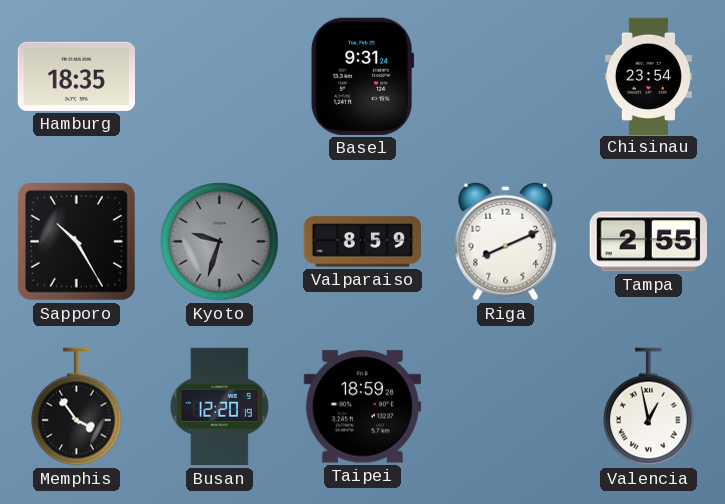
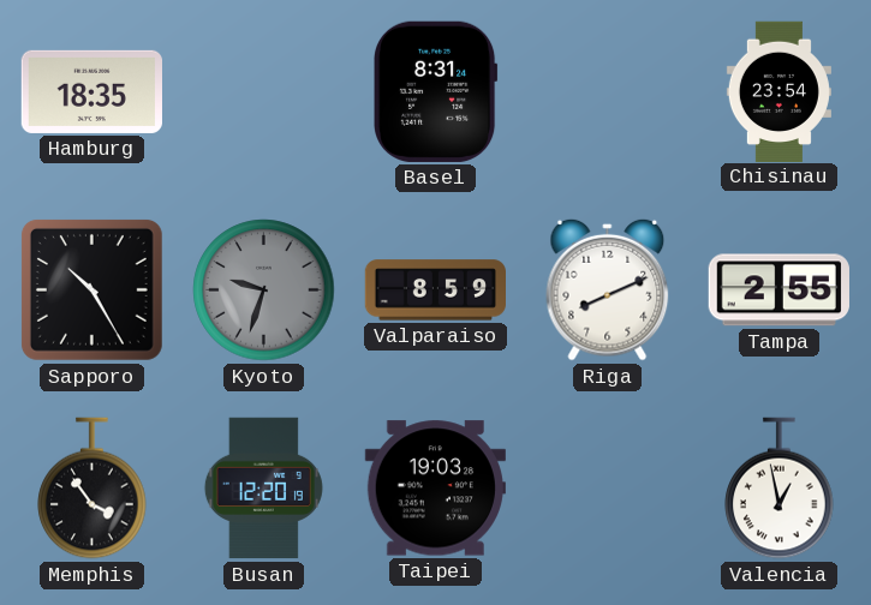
Basel: 9:31 -> 8:31
Taipei: 18:59 -> 19:03
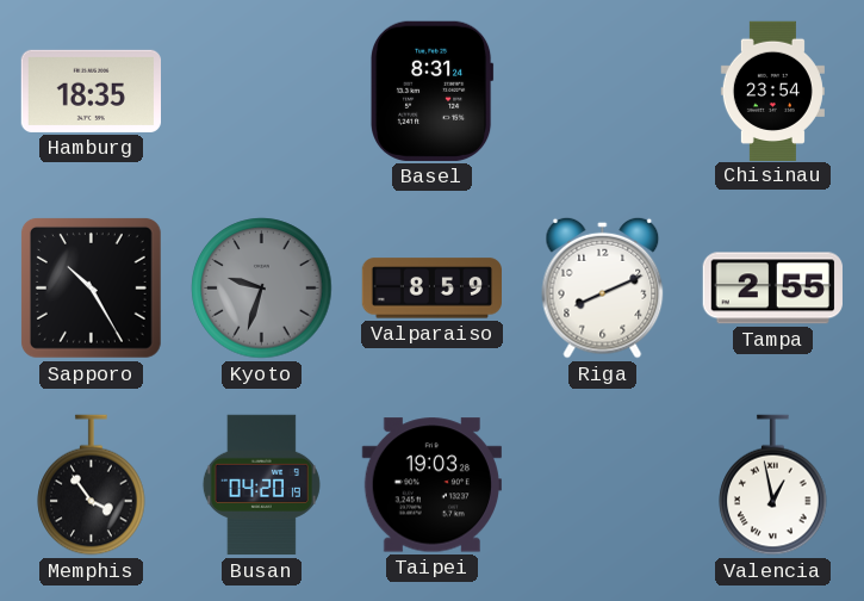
Busan: 12:20 -> 04:20
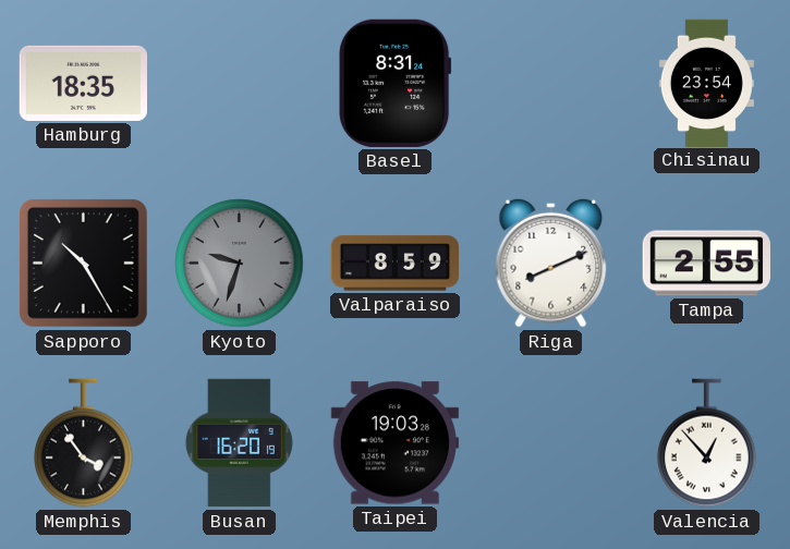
Busan: 04:20 -> 16:20
Valencia: 12:58 -> 12:53
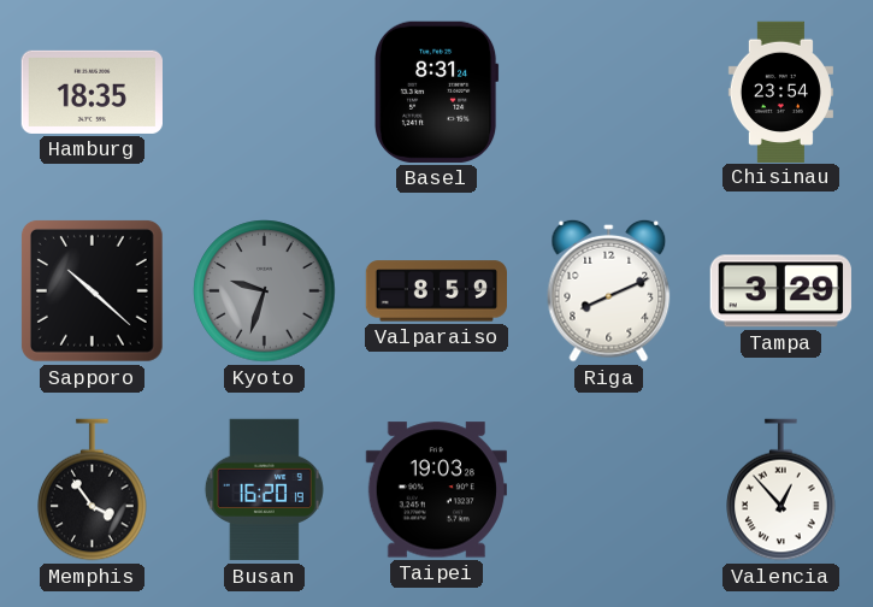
Sapporo: 10:25 -> 10:22
Tampa: 2:55 -> 3:29
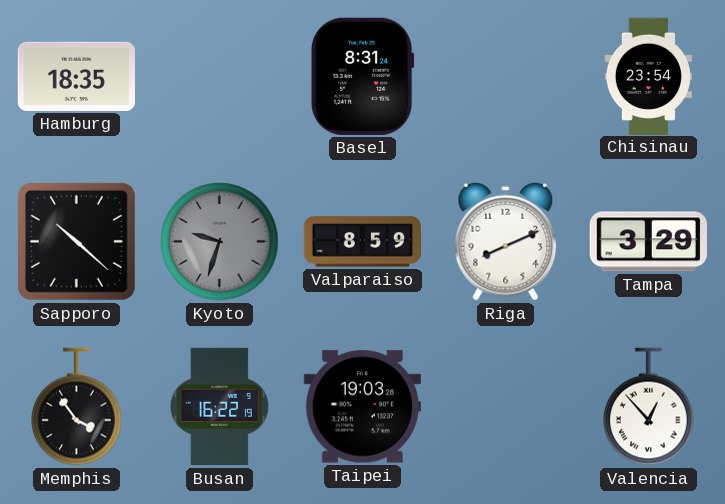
Busan: 16:20 -> 16:22
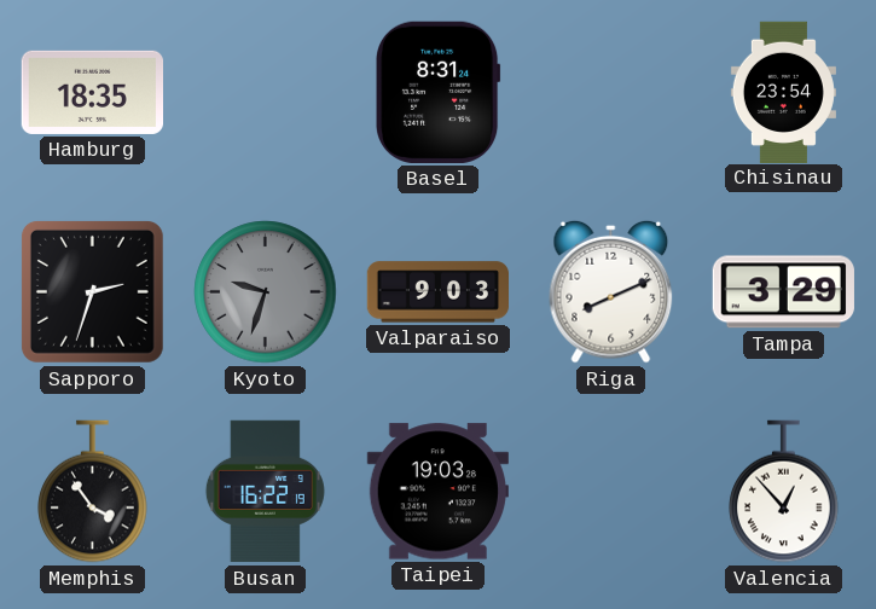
Sapporo: 10:22 -> 2:33
Valparaiso: 8:59 -> 9:03
